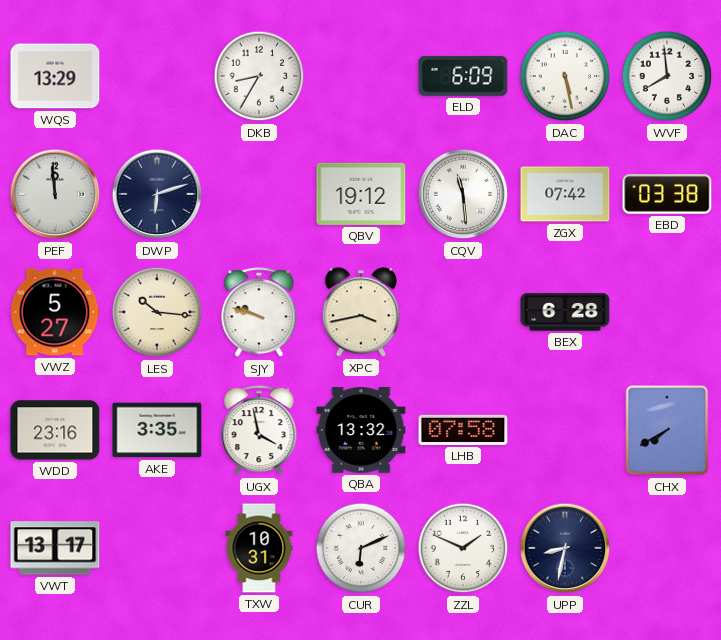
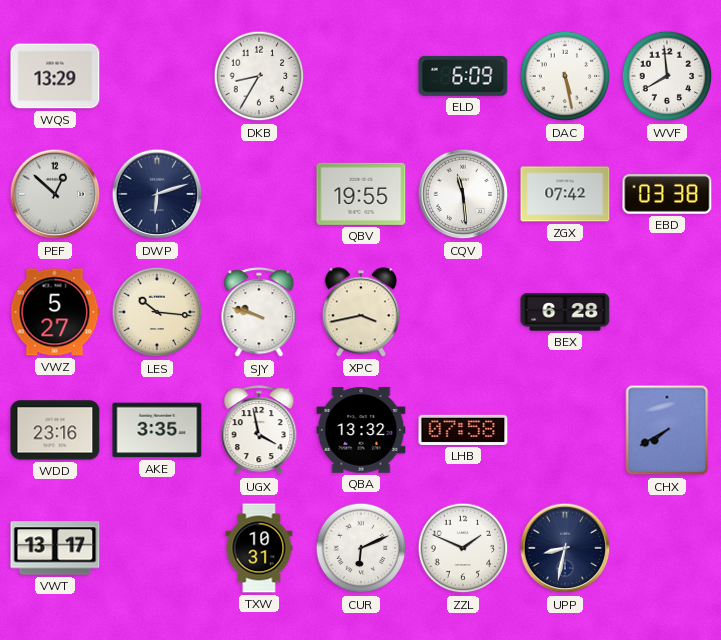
PEF: 11:59 -> 12:52
QBV: 19:12 -> 19:55
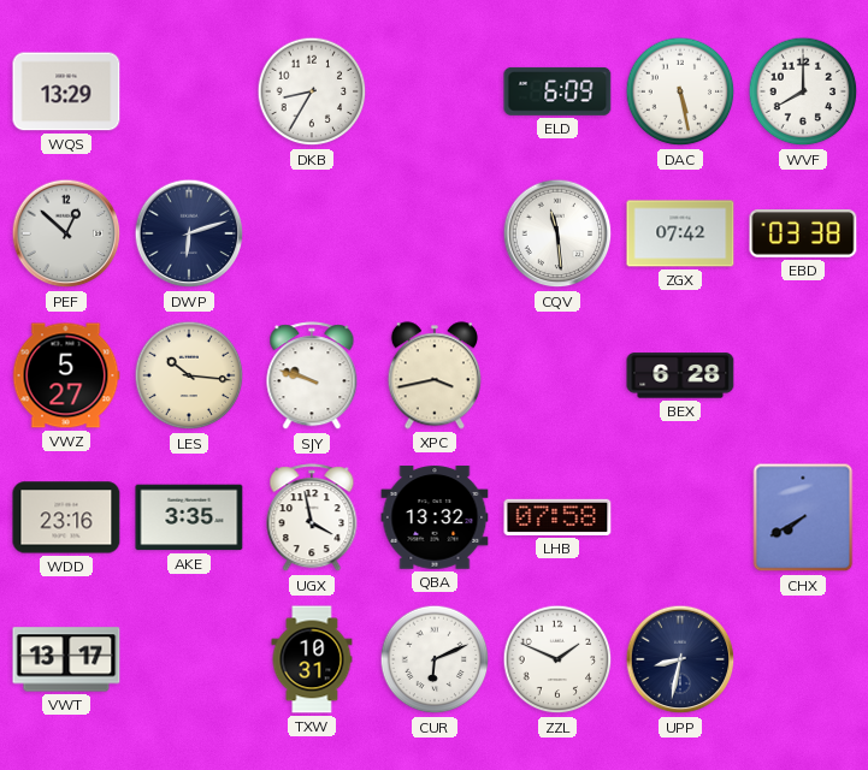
WVF: 7:59 -> 8:00
QBV: 19:55 -> none
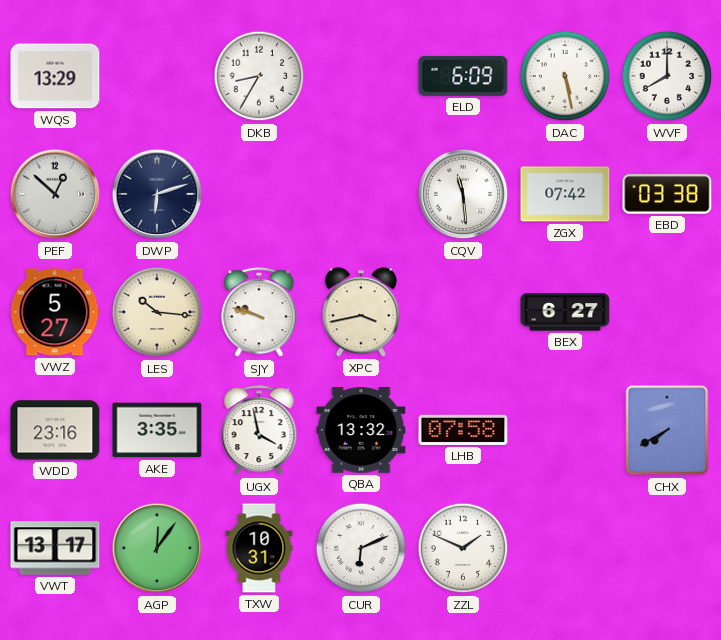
BEX: 6:28 -> 6:27
AGP: none -> 12:06
UPP: 8:32 -> none
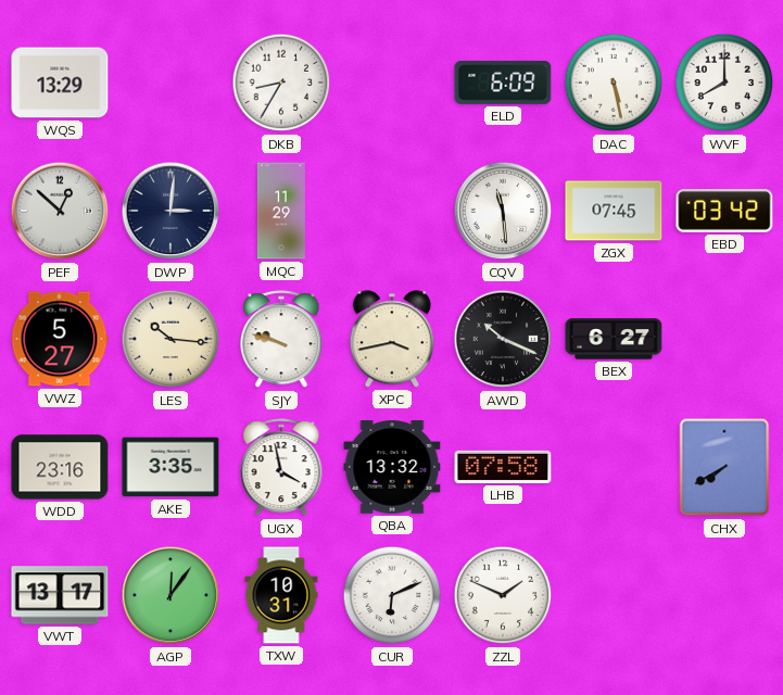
DWP: 6:12 -> 3:01
MQC: none -> 11:29
ZGX: 07:42 -> 07:45
EBD: 03:38 -> 03:42
AWD: none -> 10:19
